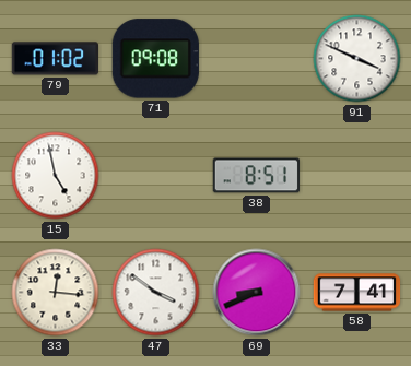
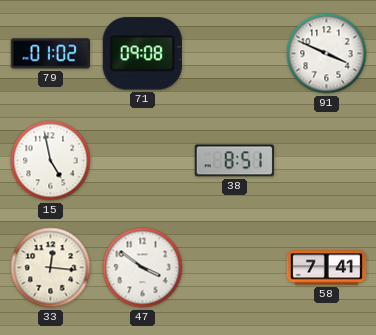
69: 8:41 -> none
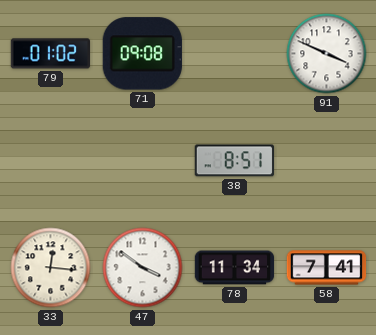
15: 4:58 -> none
78: none -> 11:34
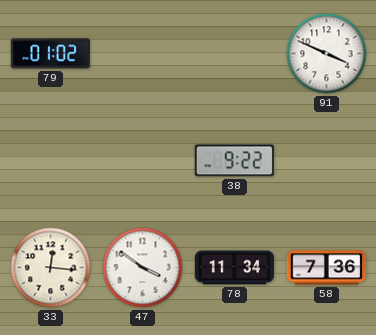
71: 09:08 -> none
38: 8:51 -> 9:22
58: 7:41 -> 7:36
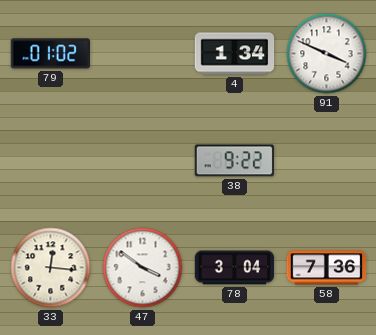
4: none -> 1:34
78: 11:34 -> 3:04
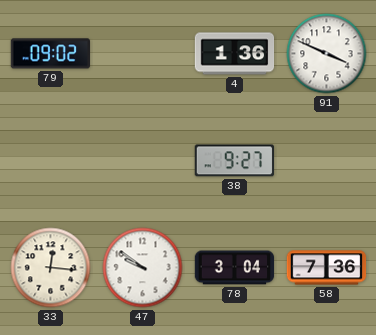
79: 01:02 -> 09:02
4: 1:34 -> 1:36
38: 9:22 -> 9:27
47: 3:51 -> 9:51
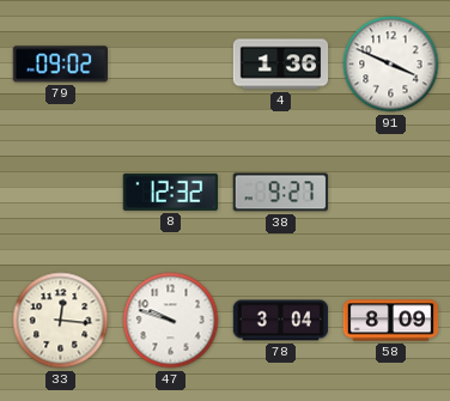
8: none -> 12:32
47: 9:51 -> 9:48
58: 7:36 -> 8:09
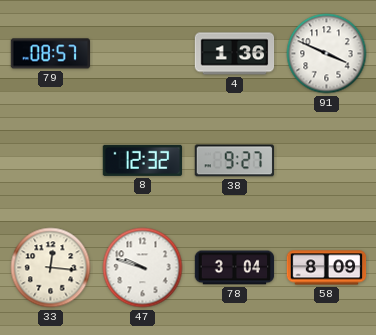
79: 09:02 -> 08:57
